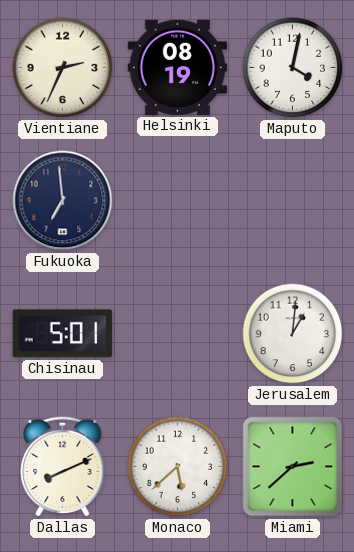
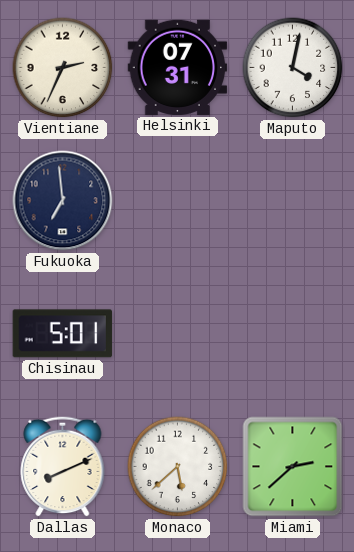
Helsinki: 08:19 -> 07:31
Jerusalem: 1:01 -> none
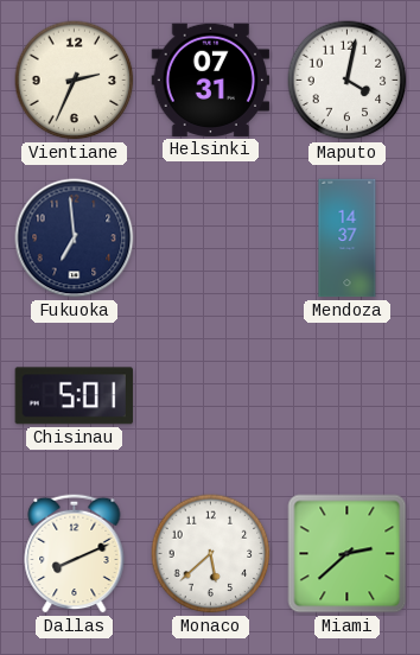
Mendoza: none -> 14:37
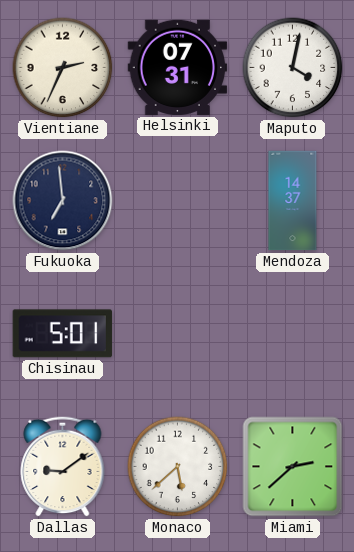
Dallas: 8:11 -> 9:09
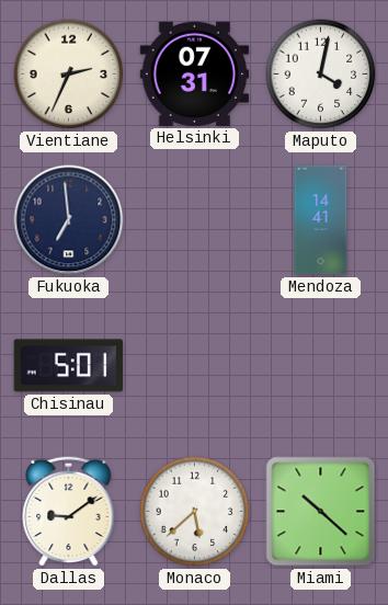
Mendoza: 14:37 -> 14:41
Miami: 2:38 -> 10:22
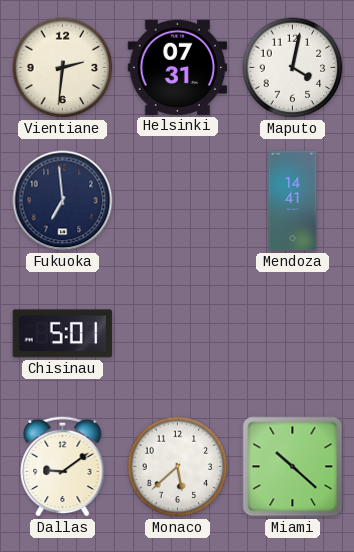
Vientiane: 2:34 -> 2:31
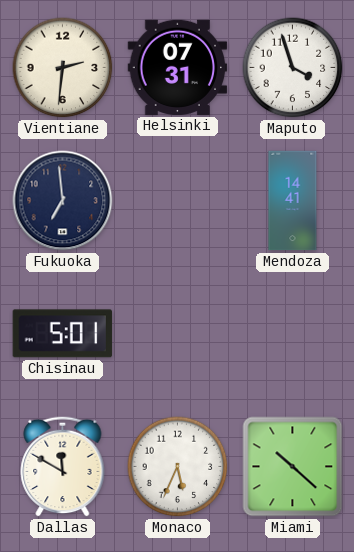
Maputo: 4:02 -> 3:57
Dallas: 9:09 -> 11:50
Monaco: 5:38 -> 5:34
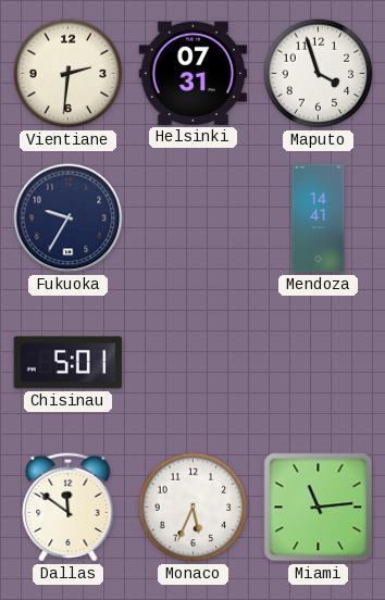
Fukuoka: 6:59 -> 9:35
Dallas: 11:50 -> 11:51
Miami: 10:22 -> 11:14
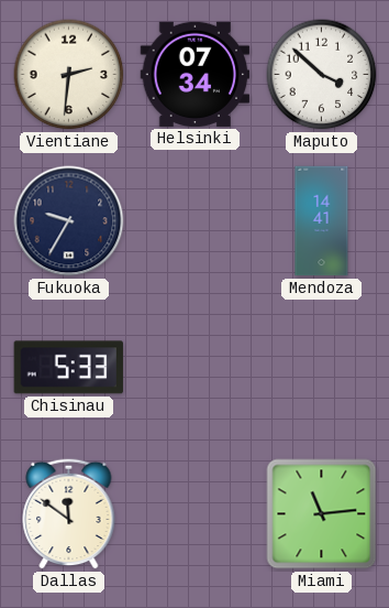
Helsinki: 07:31 -> 07:34
Maputo: 3:57 -> 3:52
Chisinau: 5:01 -> 5:33
Monaco: 5:34 -> none
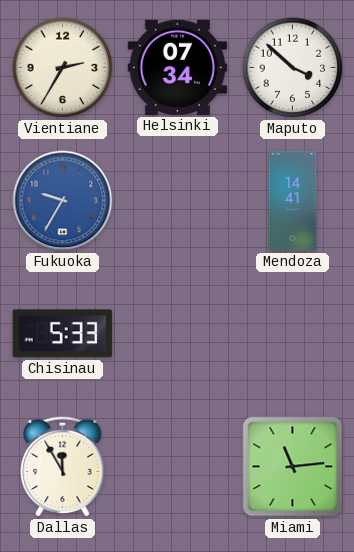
Vientiane: 2:31 -> 2:35
Fukuoka dial: navy -> blue
Dallas: 11:51 -> 11:55
